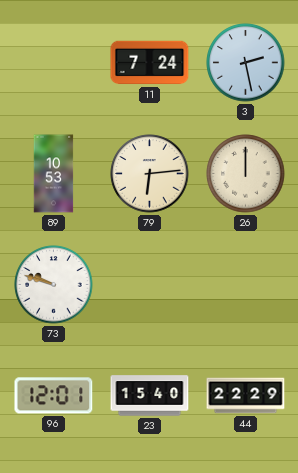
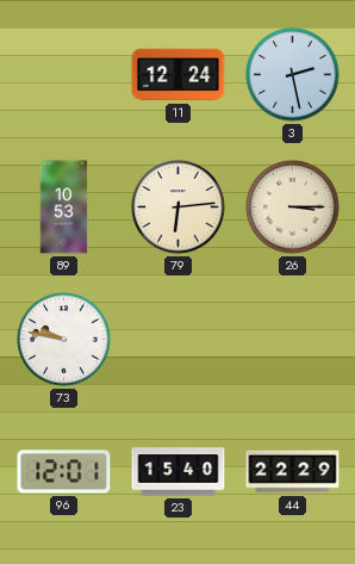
11: 7:24 -> 12:24
26: 12:00 -> 3:15
73: 9:48 -> 9:47
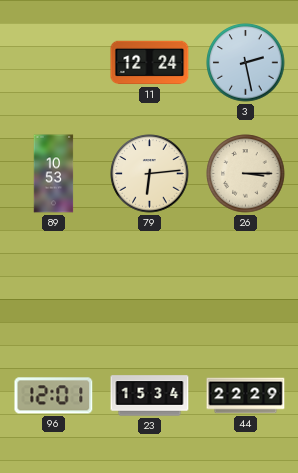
73: 9:47 -> none
23: 15:40 -> 15:34
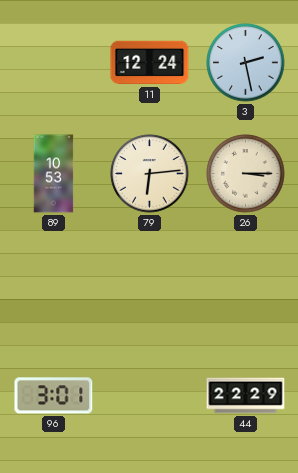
96: 12:01 -> 3:01
23: 15:34 -> none
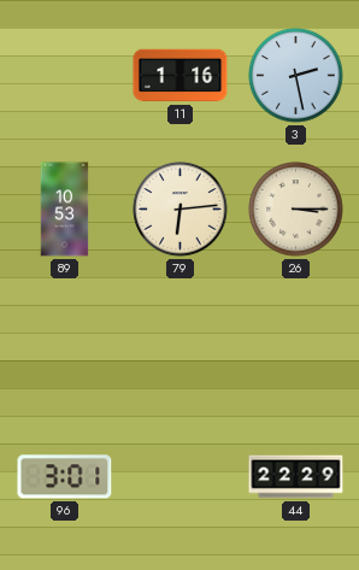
11: 12:24 -> 1:16
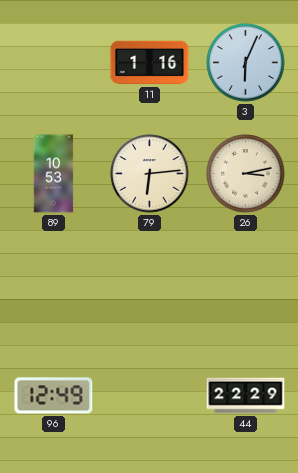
3: 2:28 -> 6:04
26: 3:15 -> 3:13
96: 3:01 -> 12:49
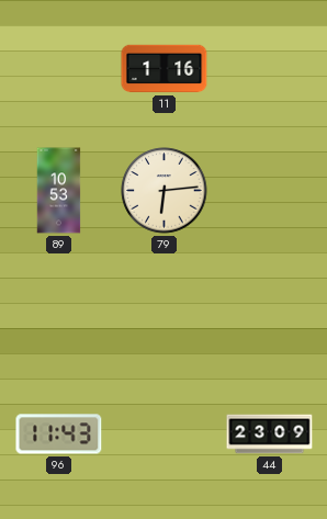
3: 6:04 -> none
26: 3:13 -> none
96: 12:49 -> 11:43
44: 22:29 -> 23:09
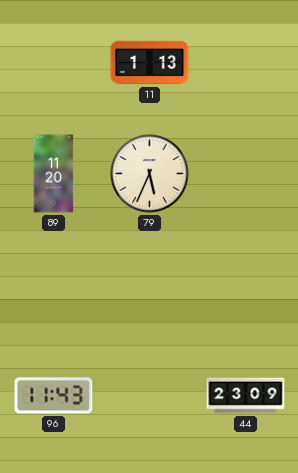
11: 1:16 -> 1:13
89: 10:53 -> 11:20
79: 6:14 -> 5:34
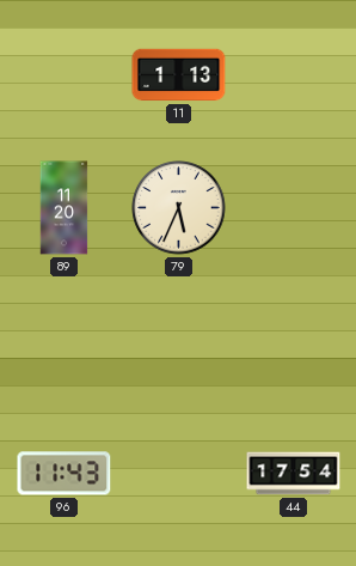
44: 23:09 -> 17:54
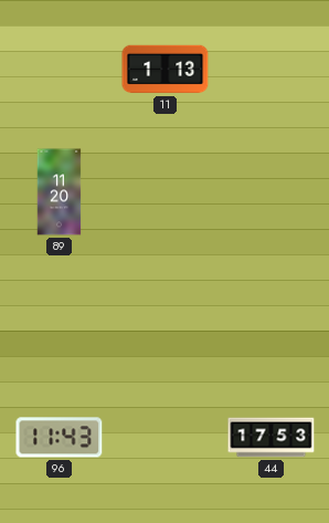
79: 5:34 -> none
44: 17:54 -> 17:53
